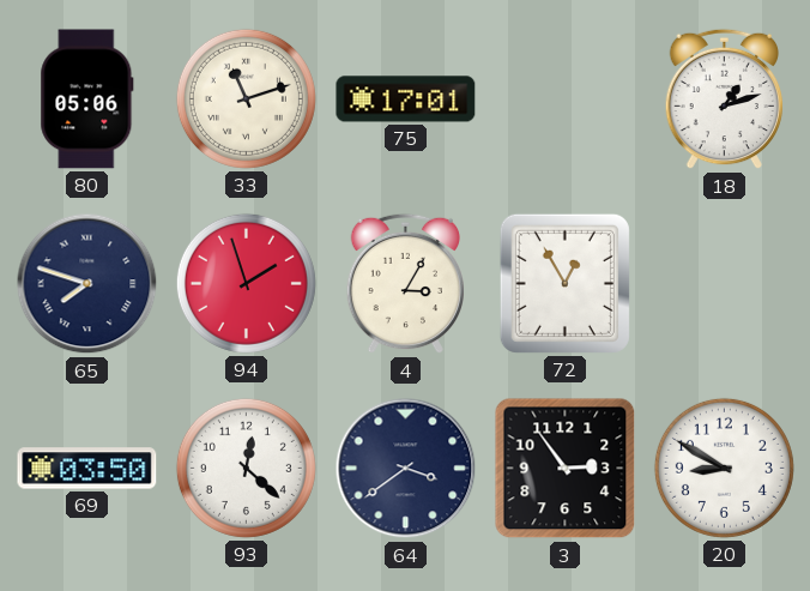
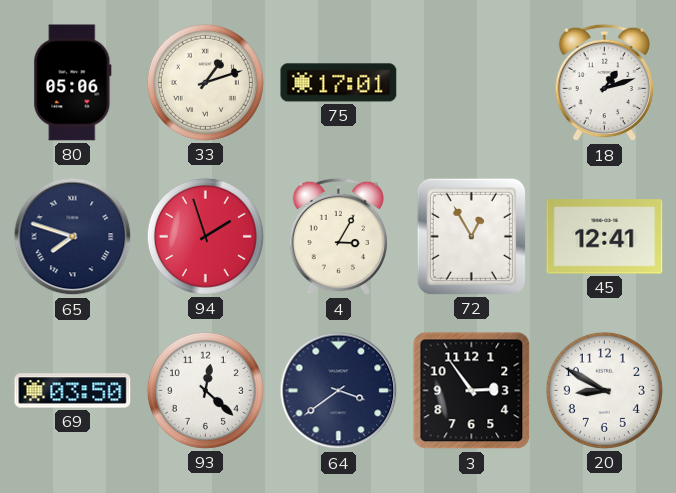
33: 11:12 -> 1:12
45: none -> 12:41
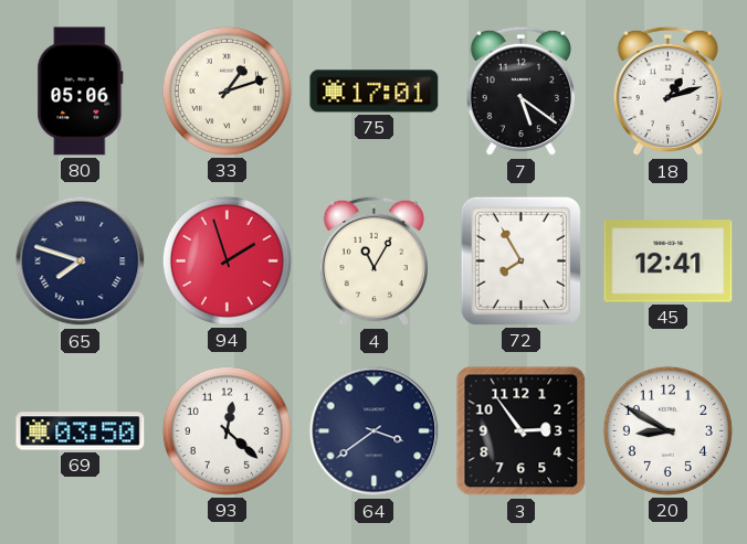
7: none -> 5:21
4: 3:05 -> 11:05
72: 12:55 -> 7:55
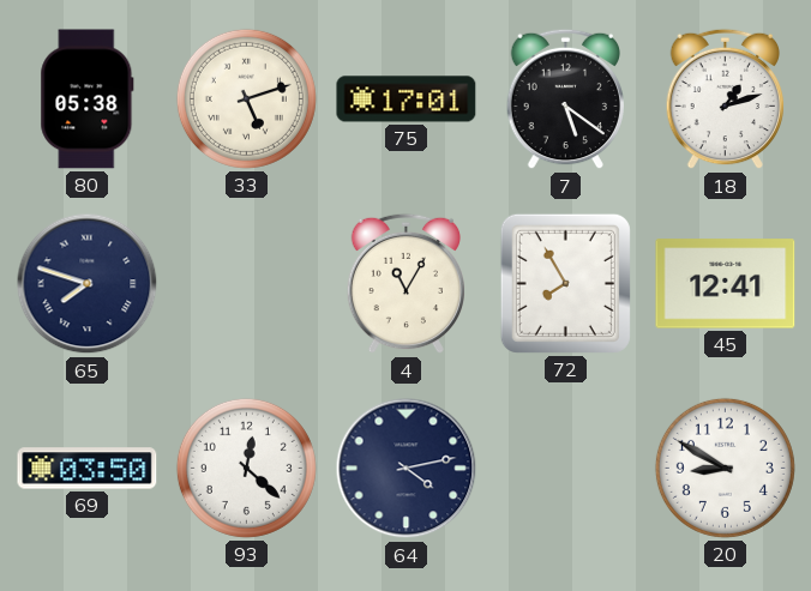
80: 05:06 -> 05:38
33: 1:12 -> 5:12
94: 1:57 -> none
64: 3:39 -> 4:13
3: 2:54 -> none
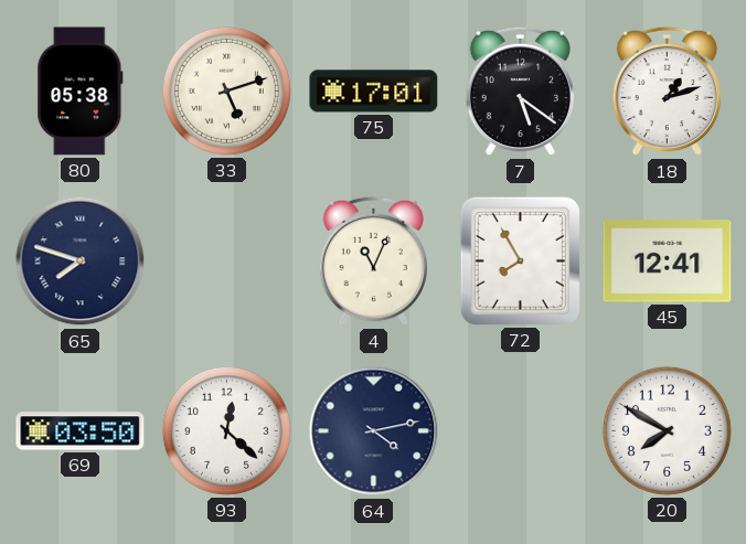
4: 11:05 -> 11:04
20: 8:50 -> 7:50
